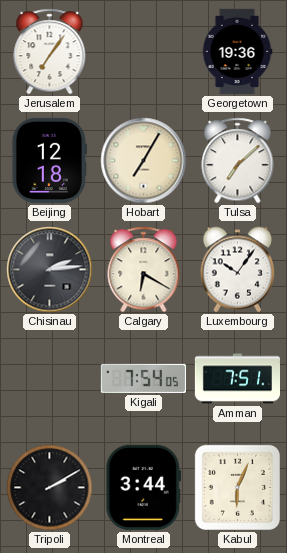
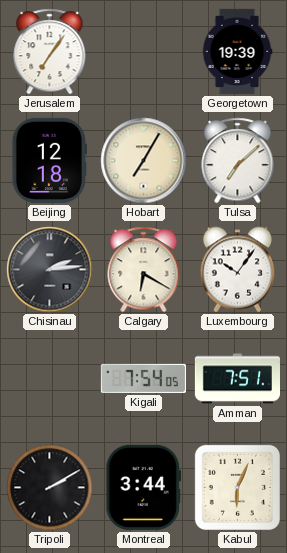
Georgetown: 19:36 -> 19:39
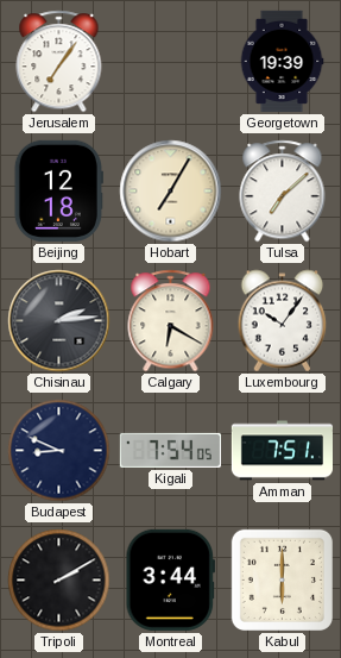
Budapest: none -> 8:49
Kabul: 6:04 -> 6:00
